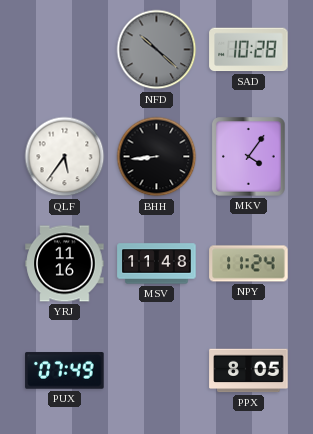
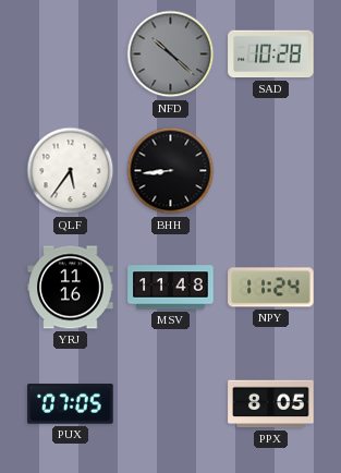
MKV: 4:06 -> none
PUX: 07:49 -> 07:05
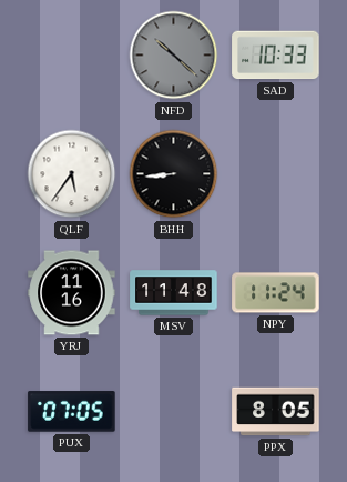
SAD: 10:28 -> 10:33
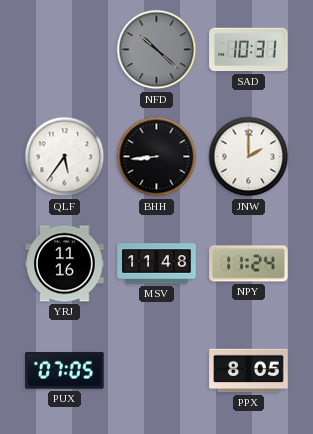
SAD: 10:33 -> 10:31
JNW: none -> 2:00
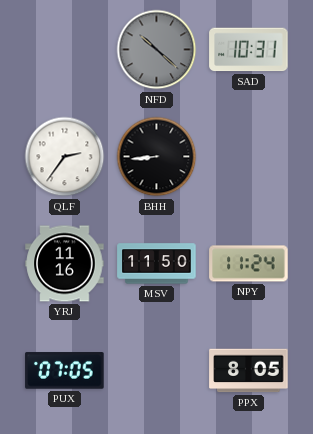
QLF: 5:36 -> 2:36
JNW: 2:00 -> none
MSV: 11:48 -> 11:50
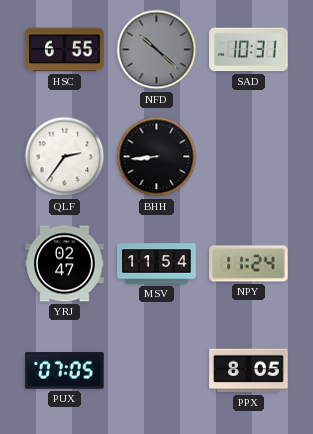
HSC: none -> 6:55
YRJ: 11:16 -> 02:47
MSV: 11:50 -> 11:54
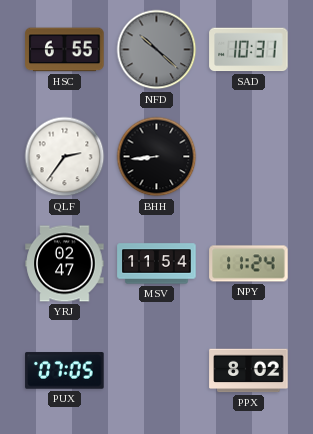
PPX: 8:05 -> 8:02
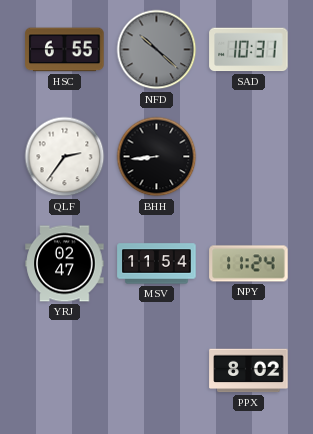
PUX: 07:05 -> none
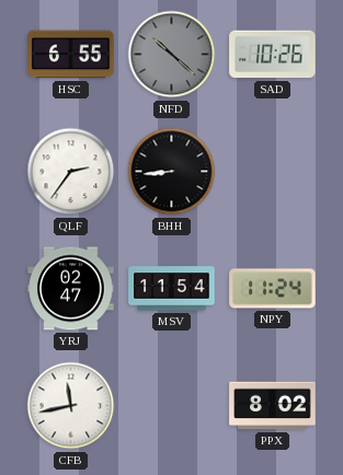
SAD: 10:31 -> 10:26
CFB: none -> 11:43
